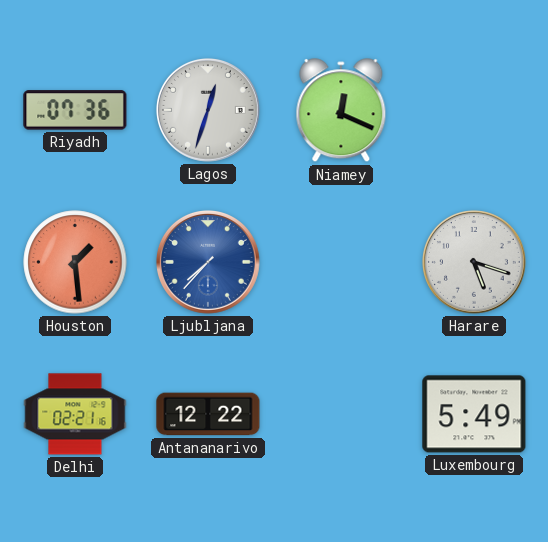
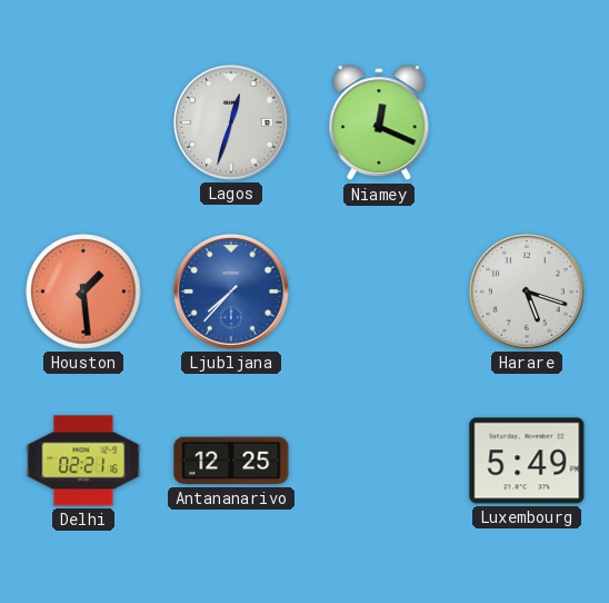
Riyadh: 07:36 -> none
Antananarivo: 12:22 -> 12:25
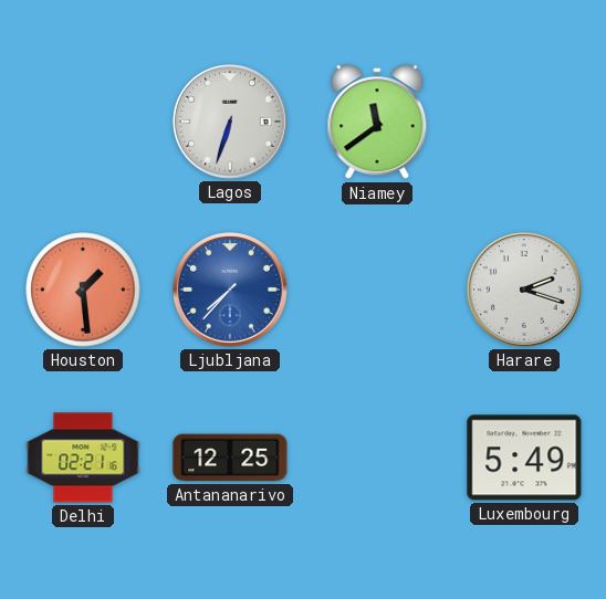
Lagos: 12:33 -> 6:33
Niamey: 12:19 -> 11:39
Harare: 5:18 -> 2:18
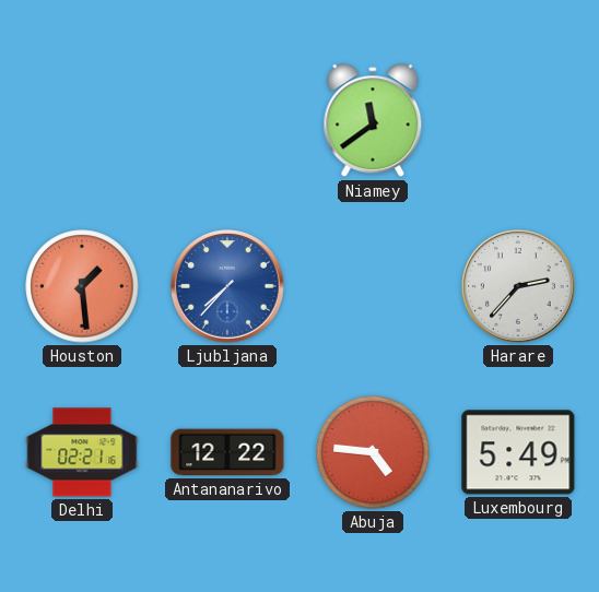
Lagos: 6:33 -> none
Harare: 2:18 -> 2:37
Antananarivo: 12:25 -> 12:22
Abuja: none -> 4:46
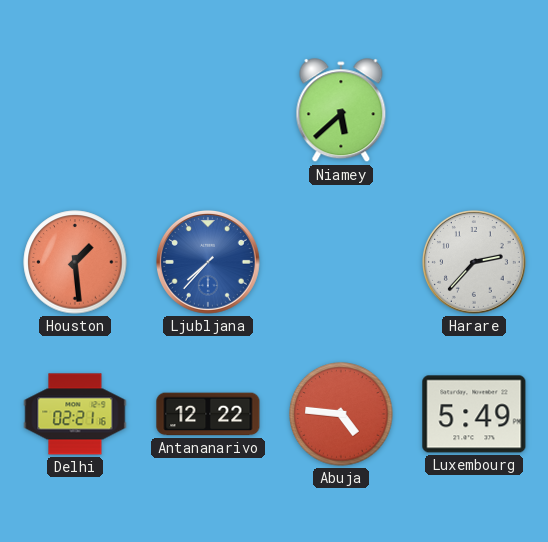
Niamey: 11:39 -> 5:38
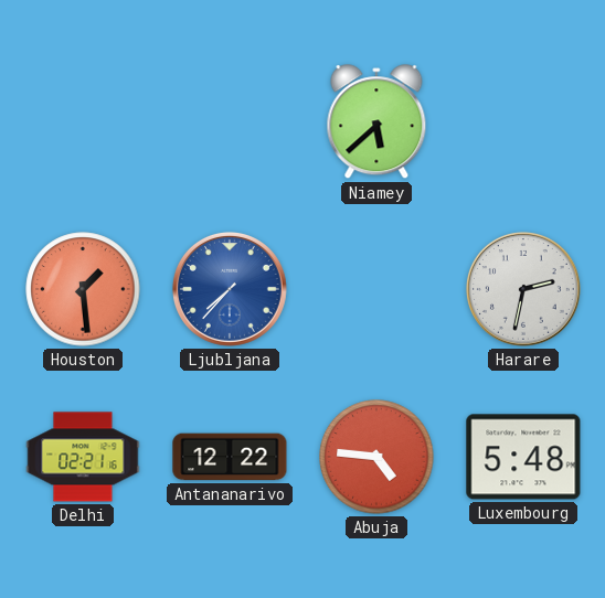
Harare: 2:37 -> 2:32
Luxembourg: 5:49 -> 5:48
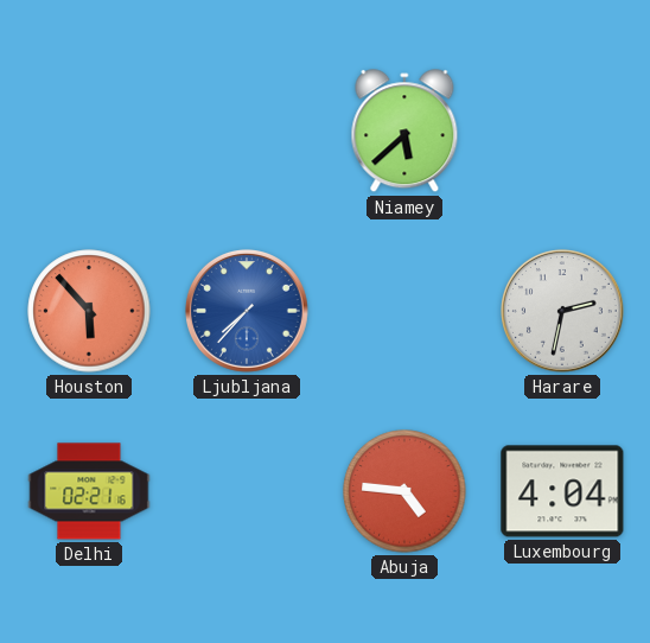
Houston: 1:29 -> 5:53
Antananarivo: 12:22 -> none
Luxembourg: 5:48 -> 4:04
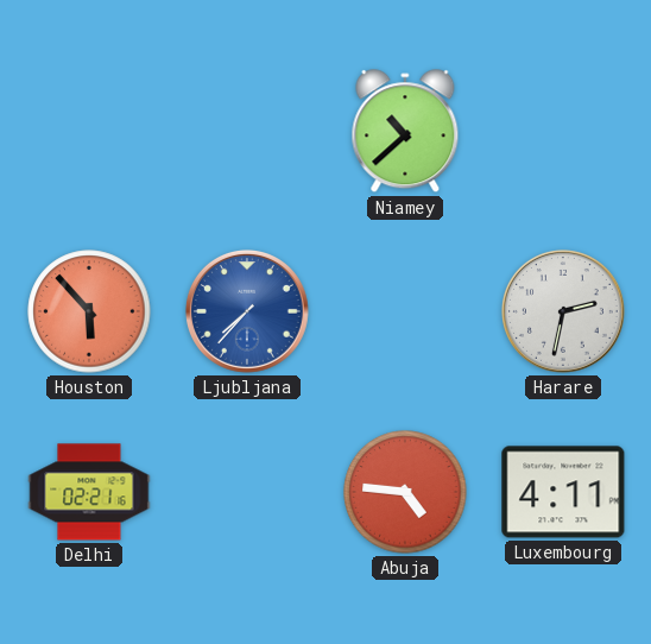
Niamey: 5:38 -> 10:38
Luxembourg: 4:04 -> 4:11
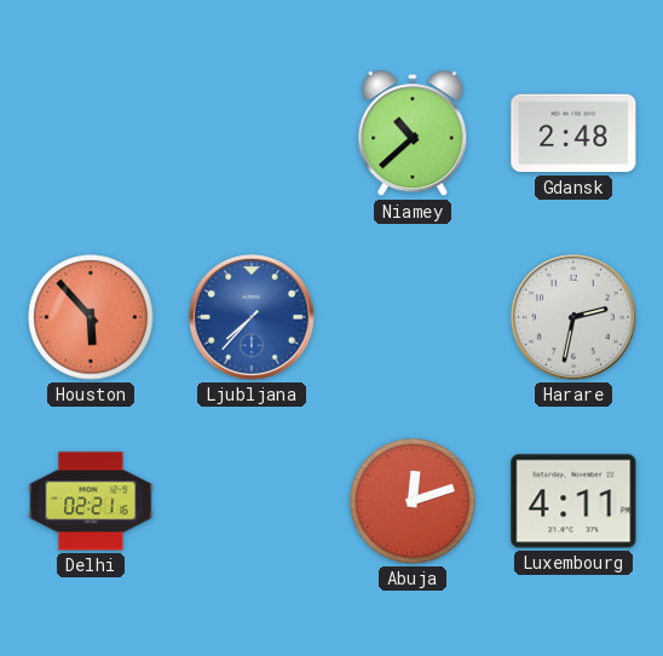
Gdansk: none -> 2:48
Abuja: 4:46 -> 12:12
